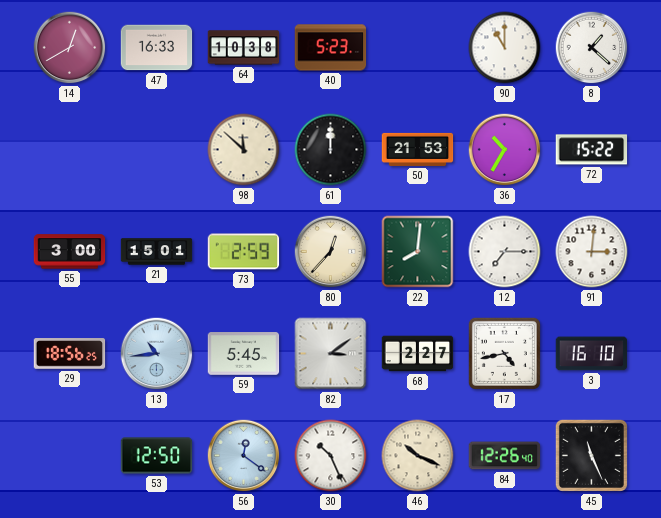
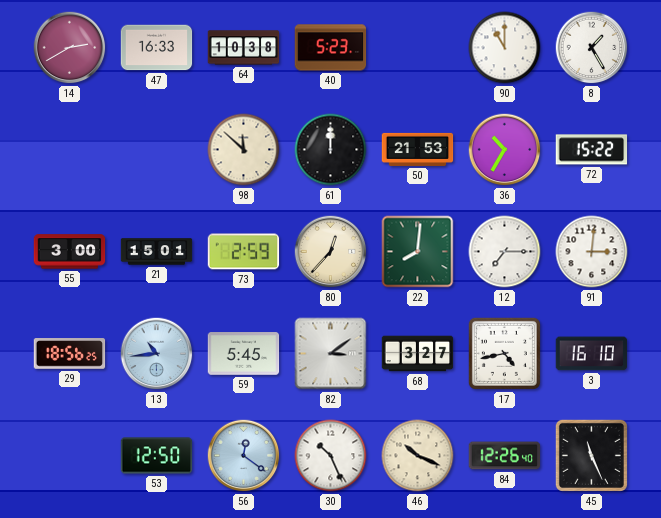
14: 12:40 -> 2:40
8: 1:22 -> 1:25
68: 2:27 -> 3:27
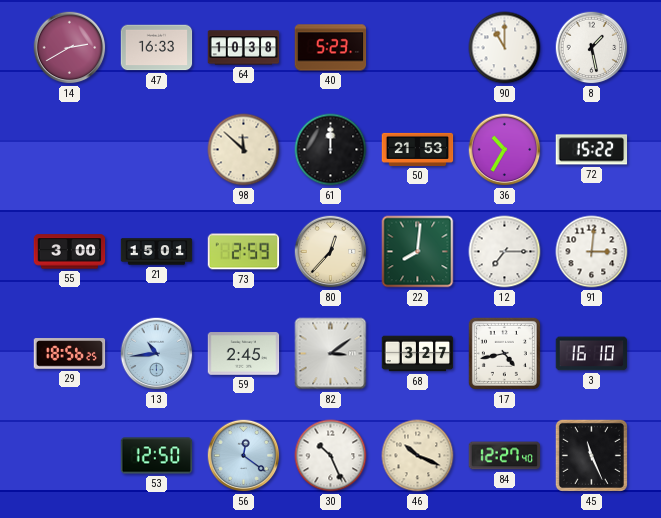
8: 1:25 -> 1:28
59: 5:45 -> 2:45
84: 12:26 -> 12:27
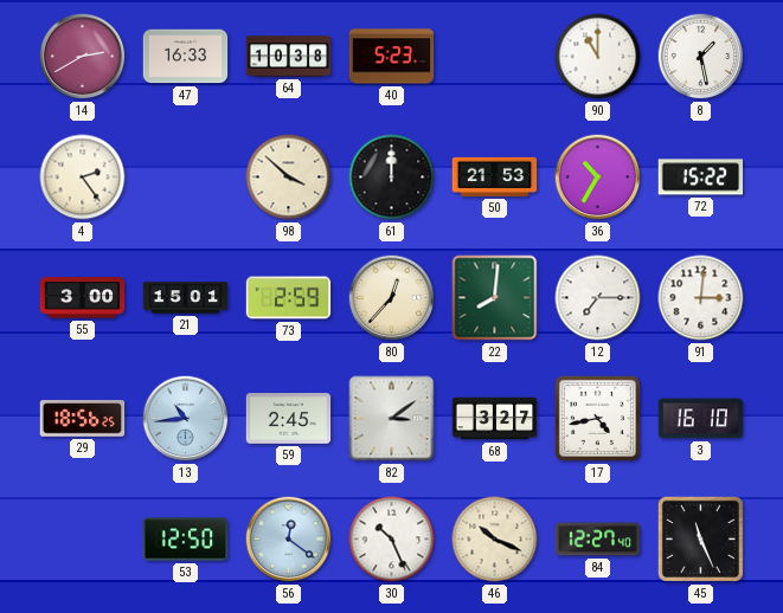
4: none -> 2:24
98: 11:52 -> 3:52
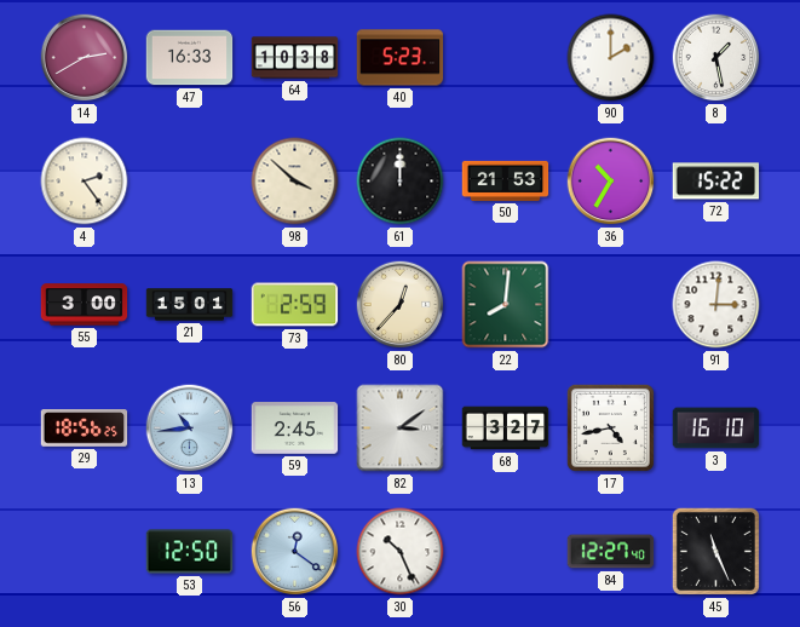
90: 11:00 -> 2:00
12: 7:15 -> none
46: 10:19 -> none
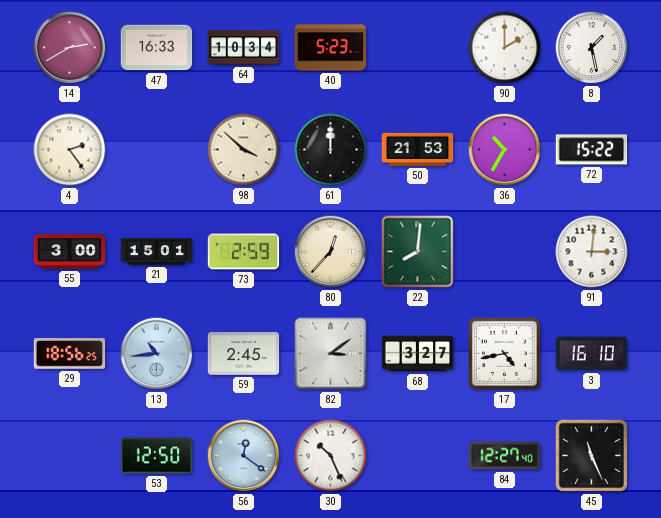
64: 10:38 -> 10:34
